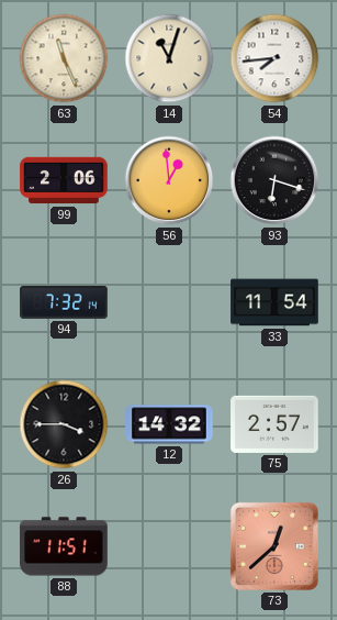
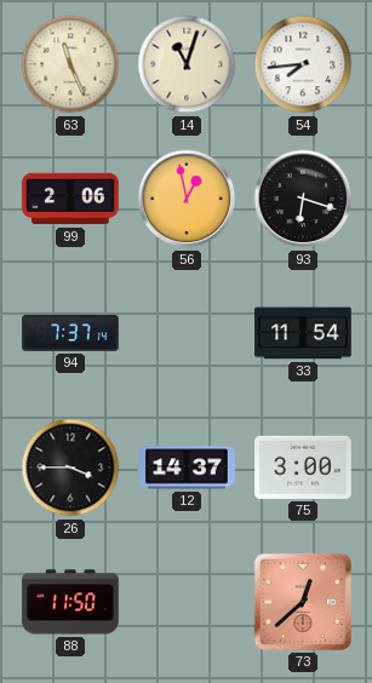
56: 12:59 -> 12:58
94: 7:32 -> 7:37
12: 14:32 -> 14:37
75: 2:57 -> 3:00
88: 11:51 -> 11:50
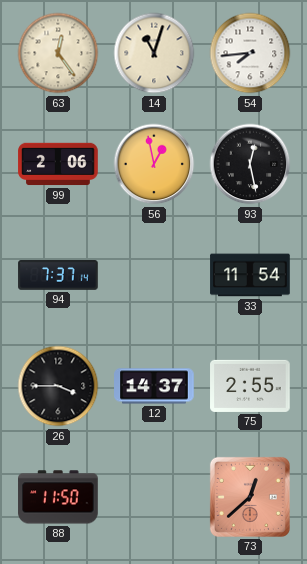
63: 11:26 -> 12:24
93: 6:18 -> 12:28
75: 3:00 -> 2:55
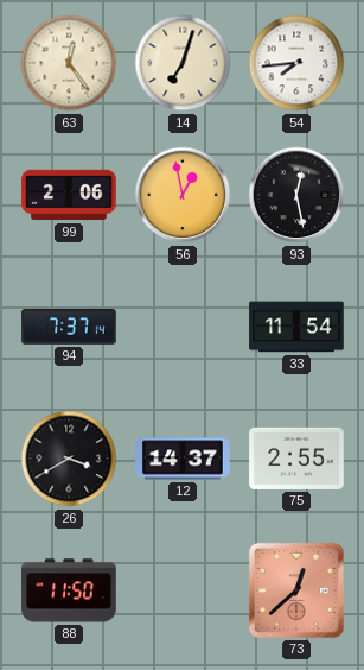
14: 11:03 -> 7:03
26: 3:45 -> 3:40
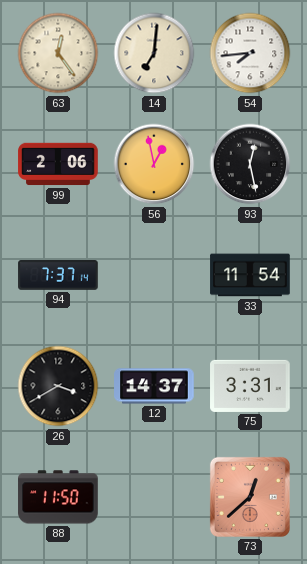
14: 7:03 -> 7:01
75: 2:55 -> 3:31
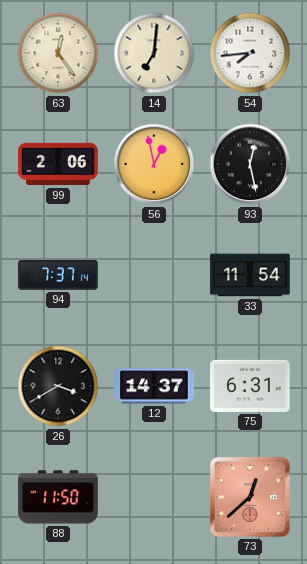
75: 3:31 -> 6:31
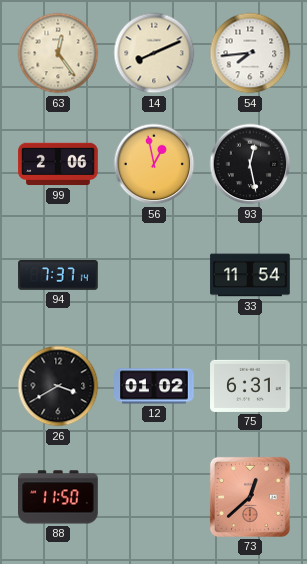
14: 7:01 -> 8:11
12: 14:37 -> 01:02
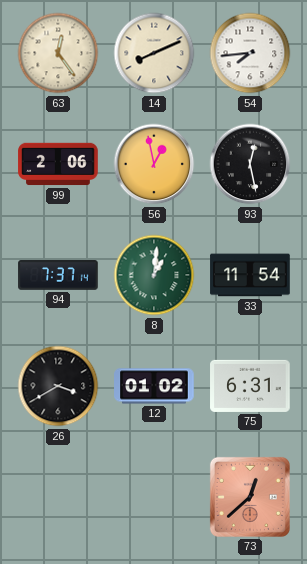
8: none -> 1:01
88: 11:50 -> none
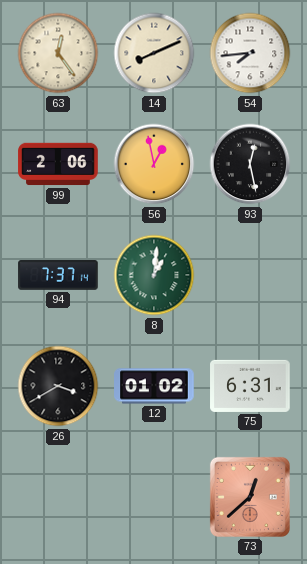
33: 11:54 -> none
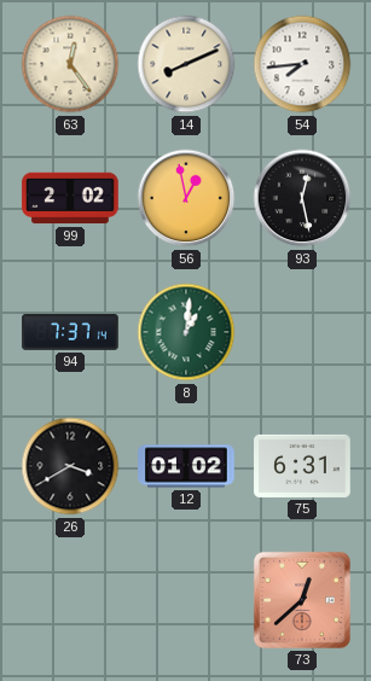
99: 2:06 -> 2:02
